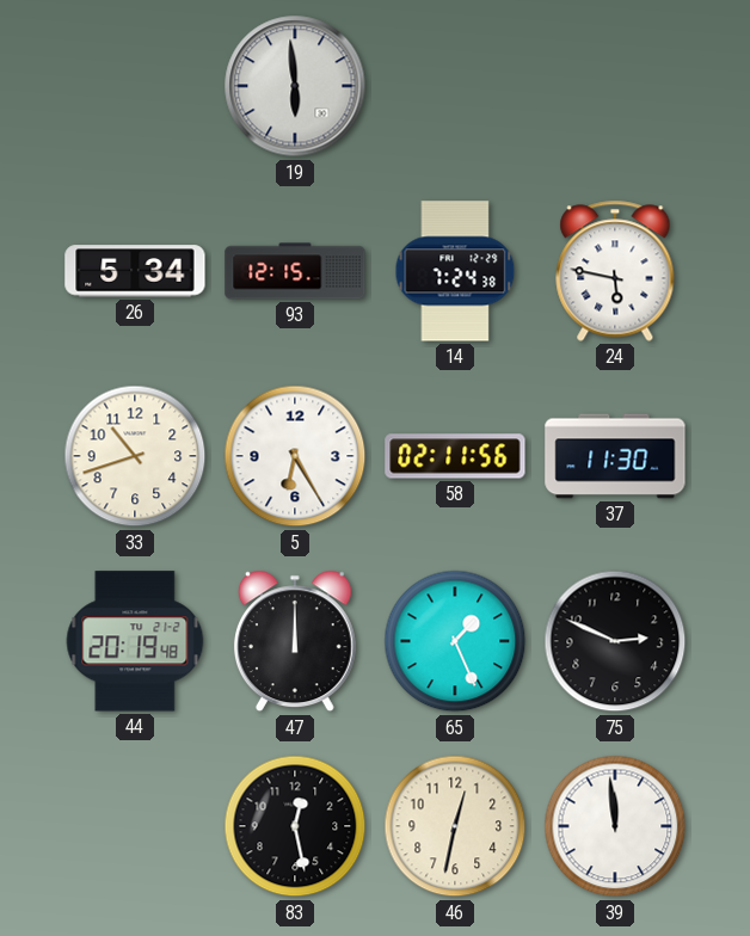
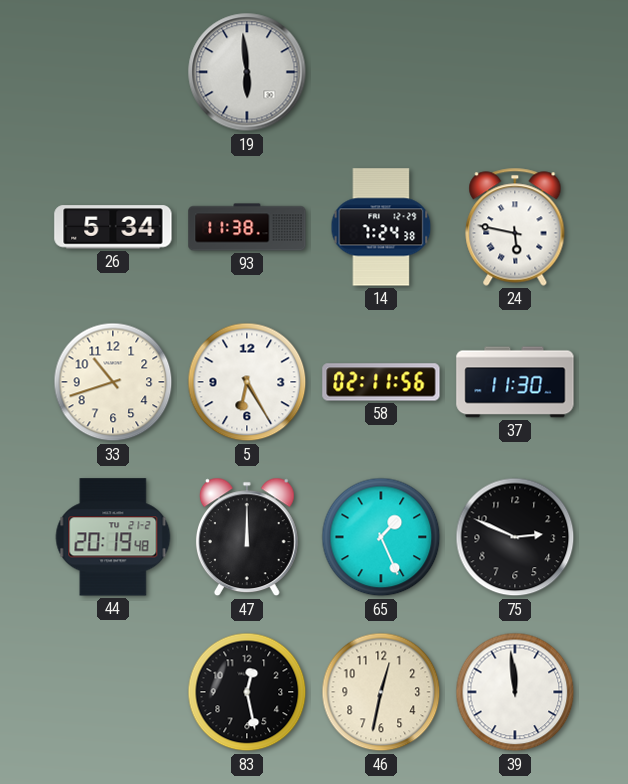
93: 12:15 -> 11:38
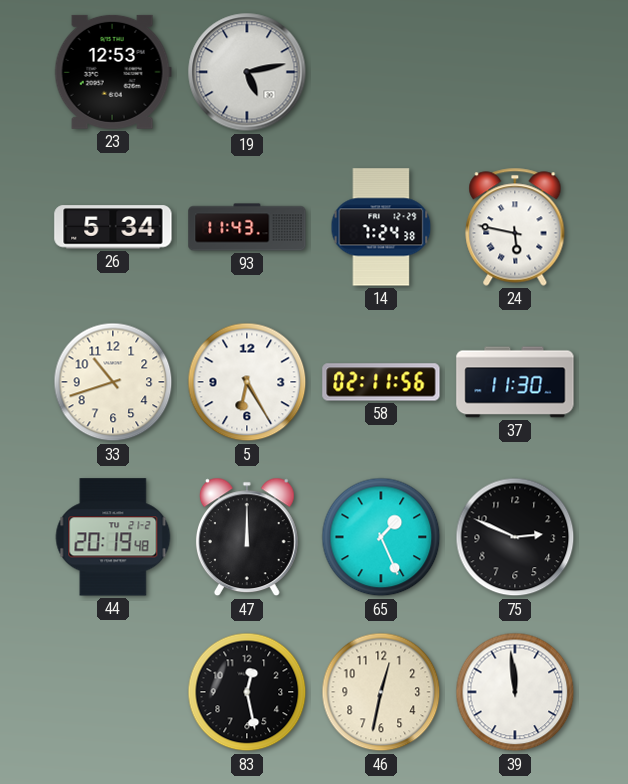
23: none -> 12:53
19: 5:59 -> 5:13
93: 11:38 -> 11:43
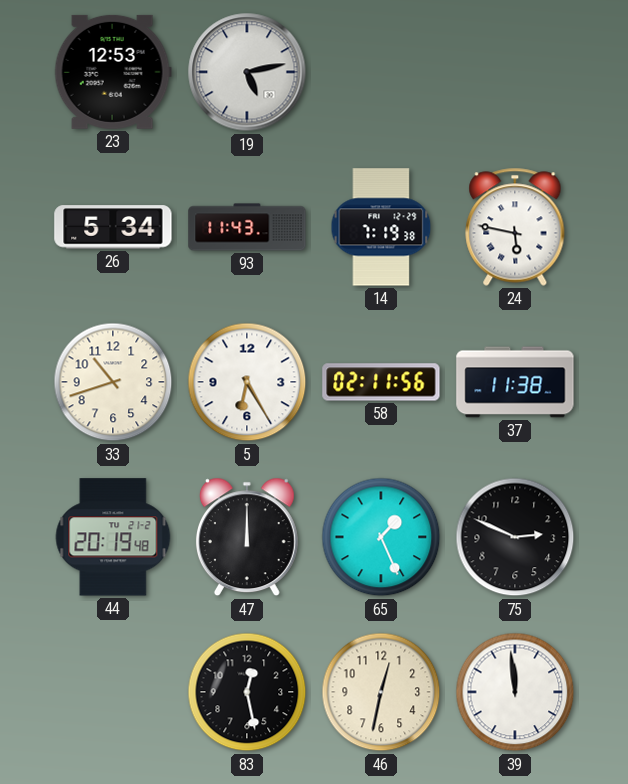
14: 7:24 -> 7:19
37: 11:30 -> 11:38
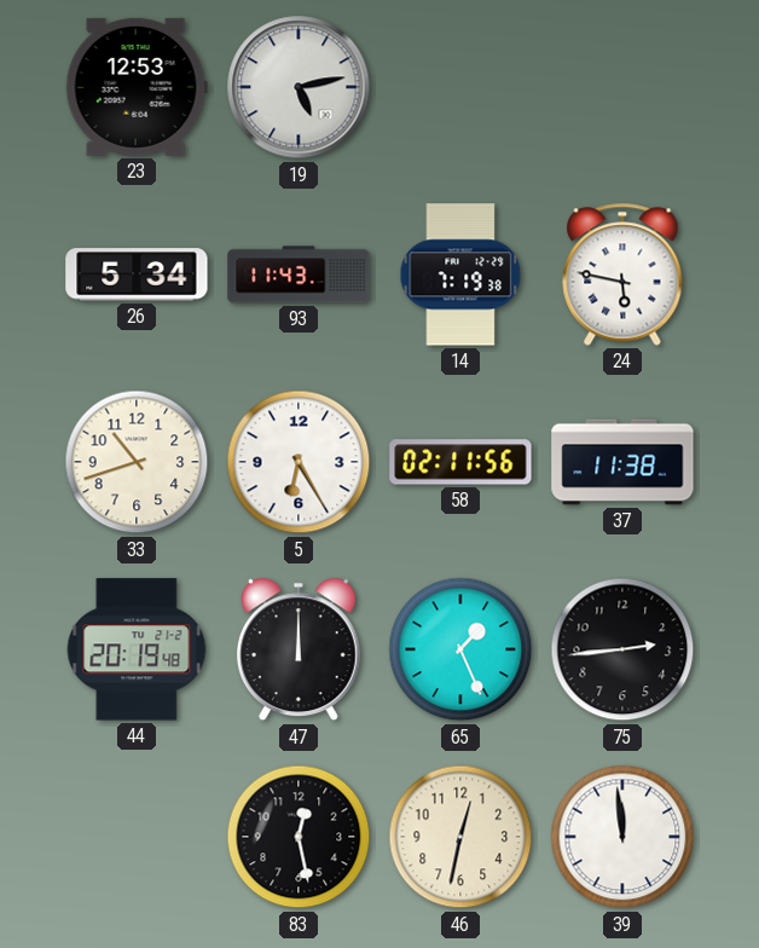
75: 2:49 -> 2:44
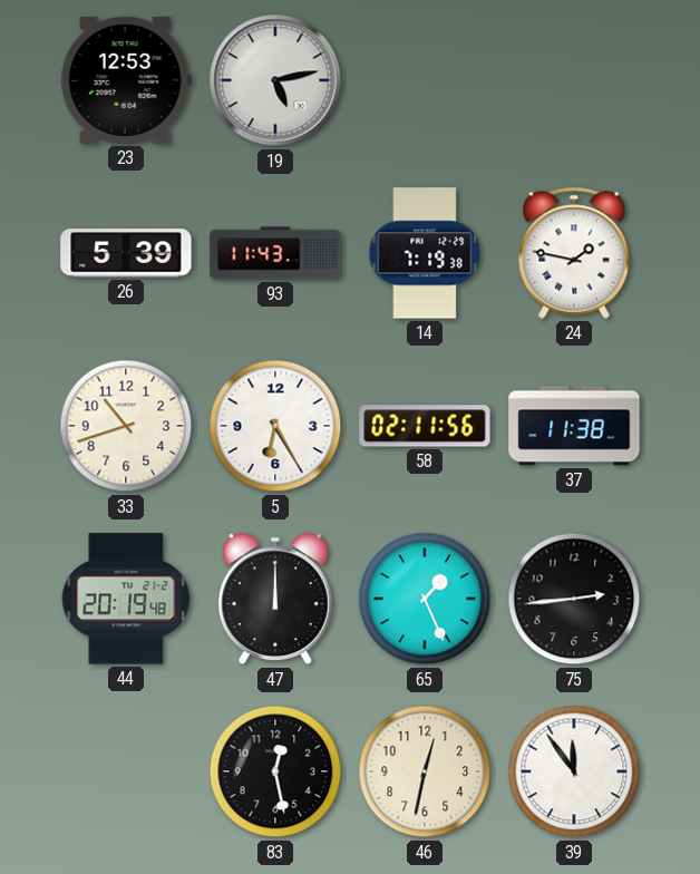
26: 5:34 -> 5:39
24: 5:47 -> 1:47
39: 11:59 -> 11:54
